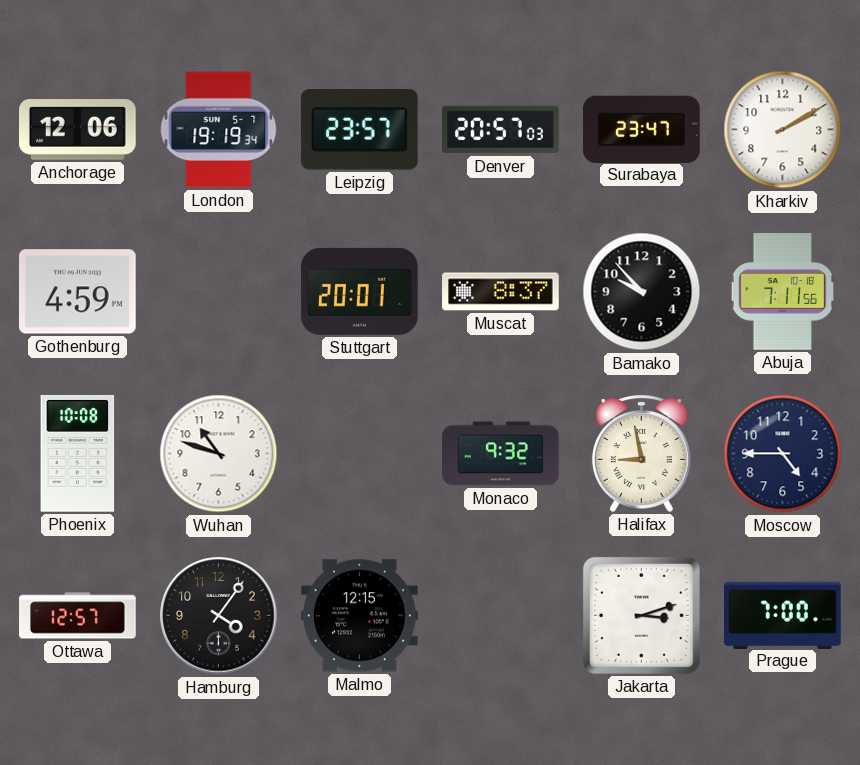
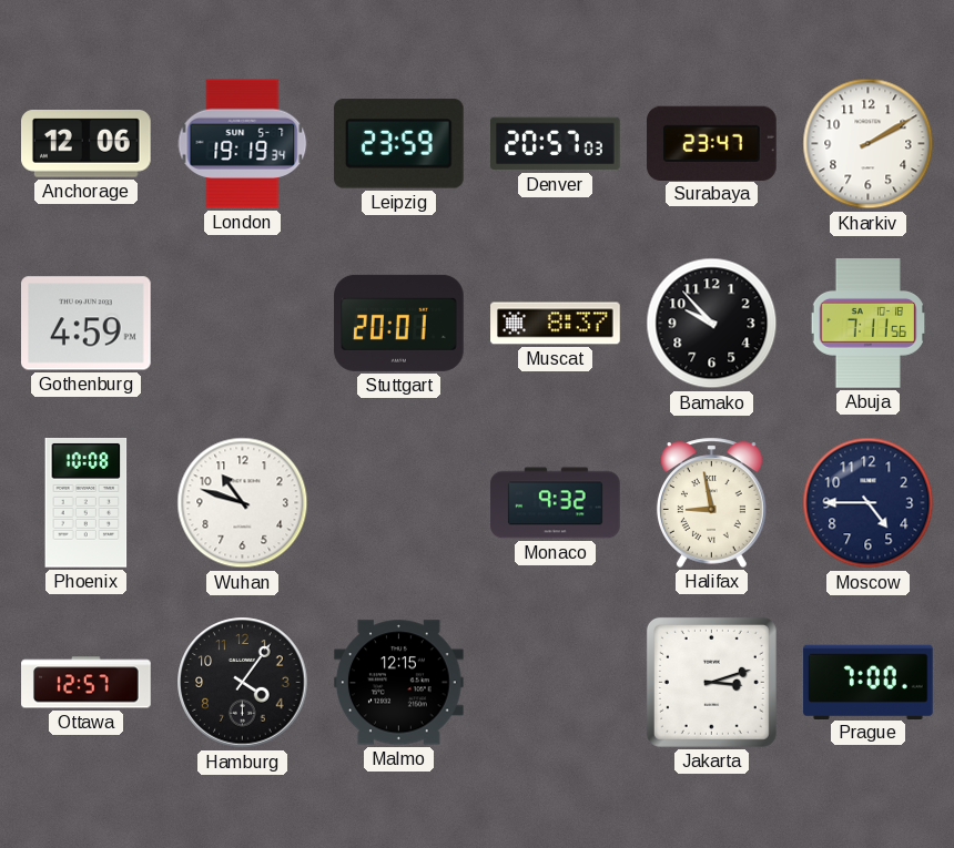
Leipzig: 23:57 -> 23:59
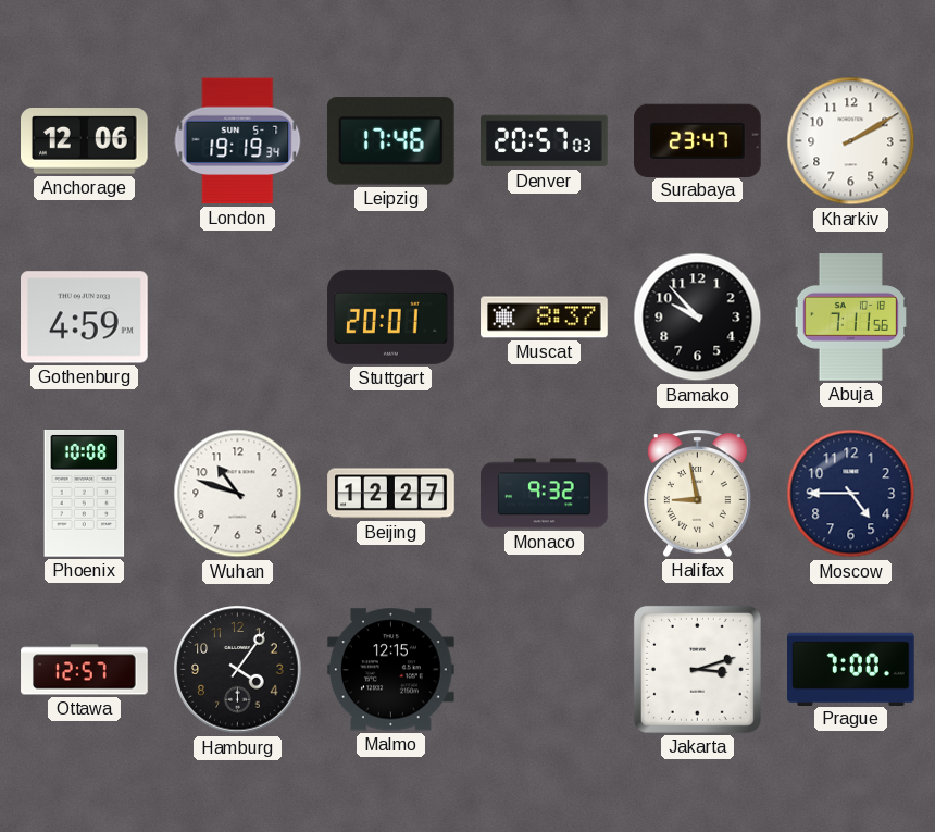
Leipzig: 23:59 -> 17:46
Beijing: none -> 12:27
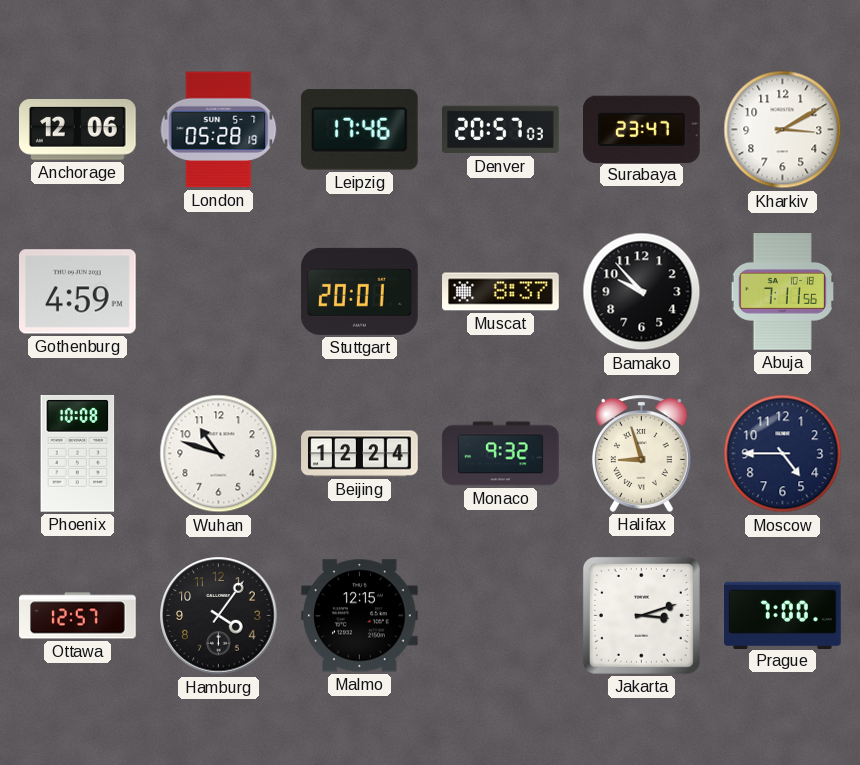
London: 19:19 -> 05:28
Kharkiv: 2:10 -> 3:10
Beijing: 12:27 -> 12:24
Halifax: 8:58 -> 8:57
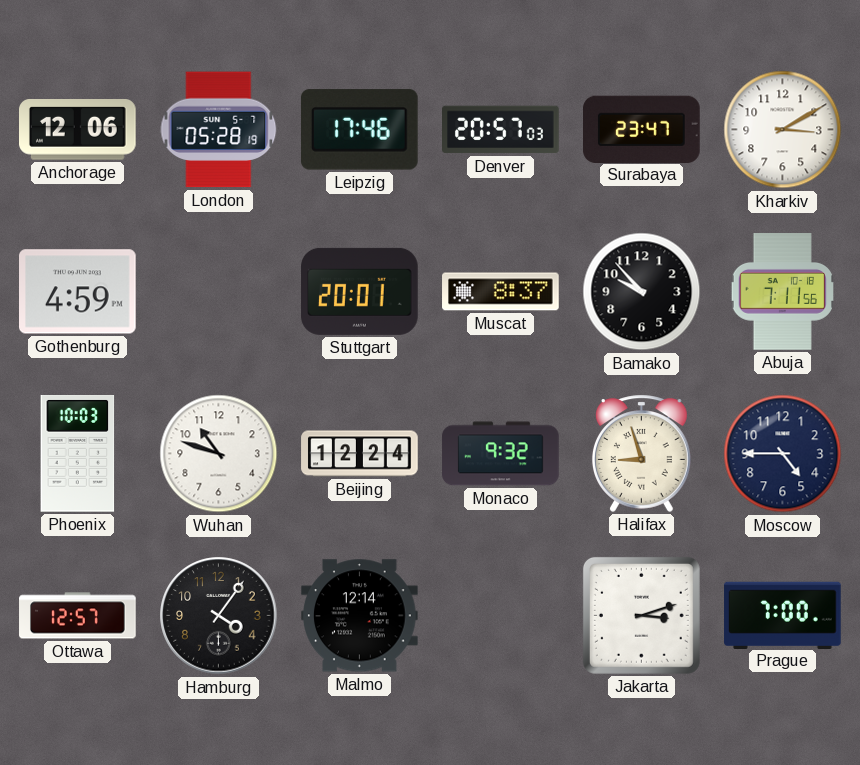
Phoenix: 10:08 -> 10:03
Malmo: 12:15 -> 12:14
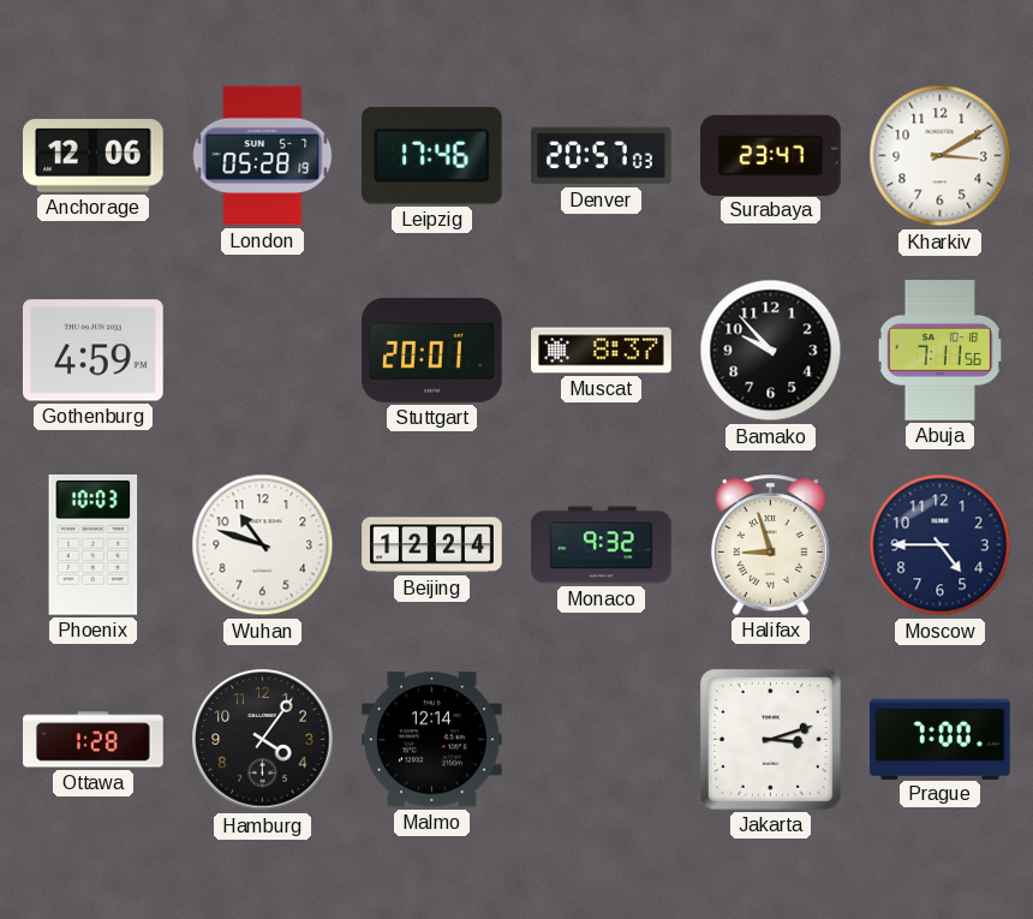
Ottawa: 12:57 -> 1:28
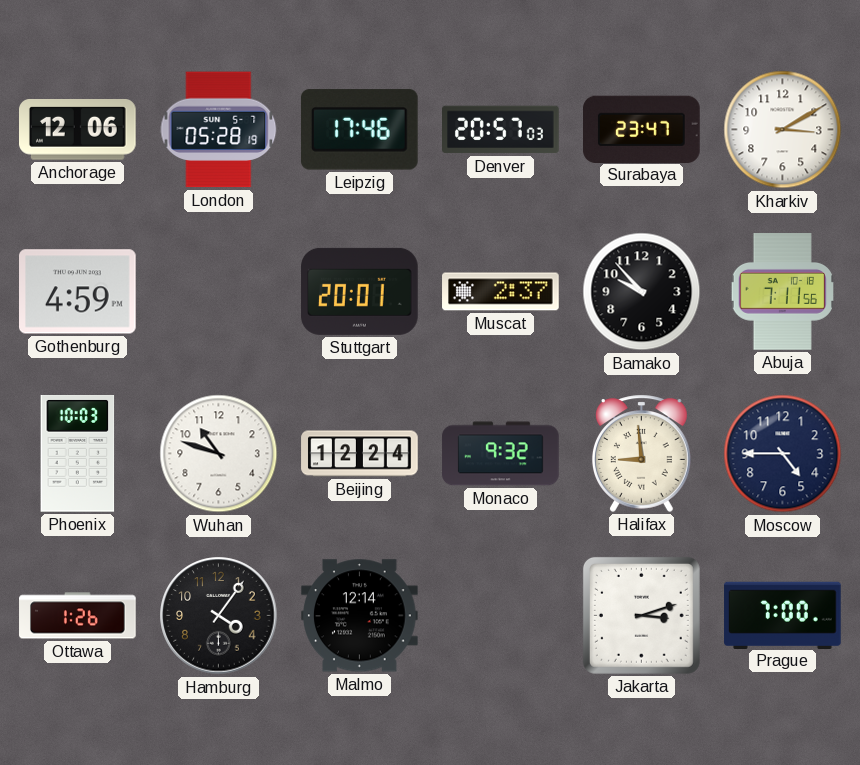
Muscat: 8:37 -> 2:37
Halifax: 8:57 -> 8:59
Ottawa: 1:28 -> 1:26
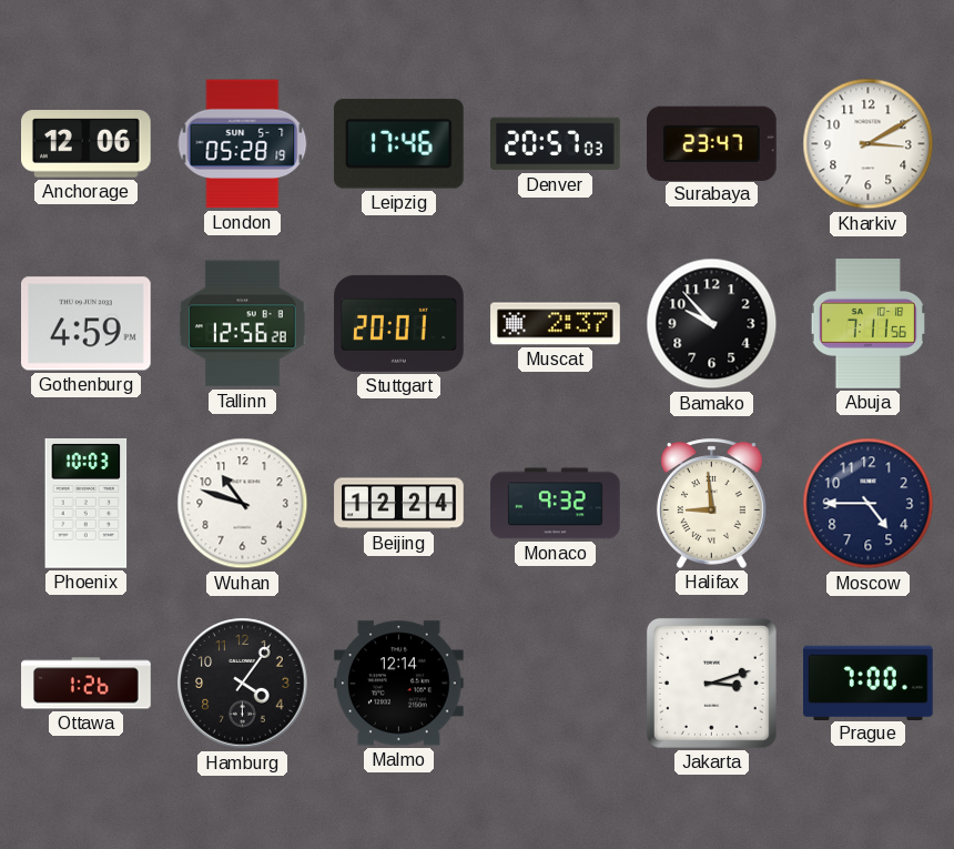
Tallinn: none -> 12:56
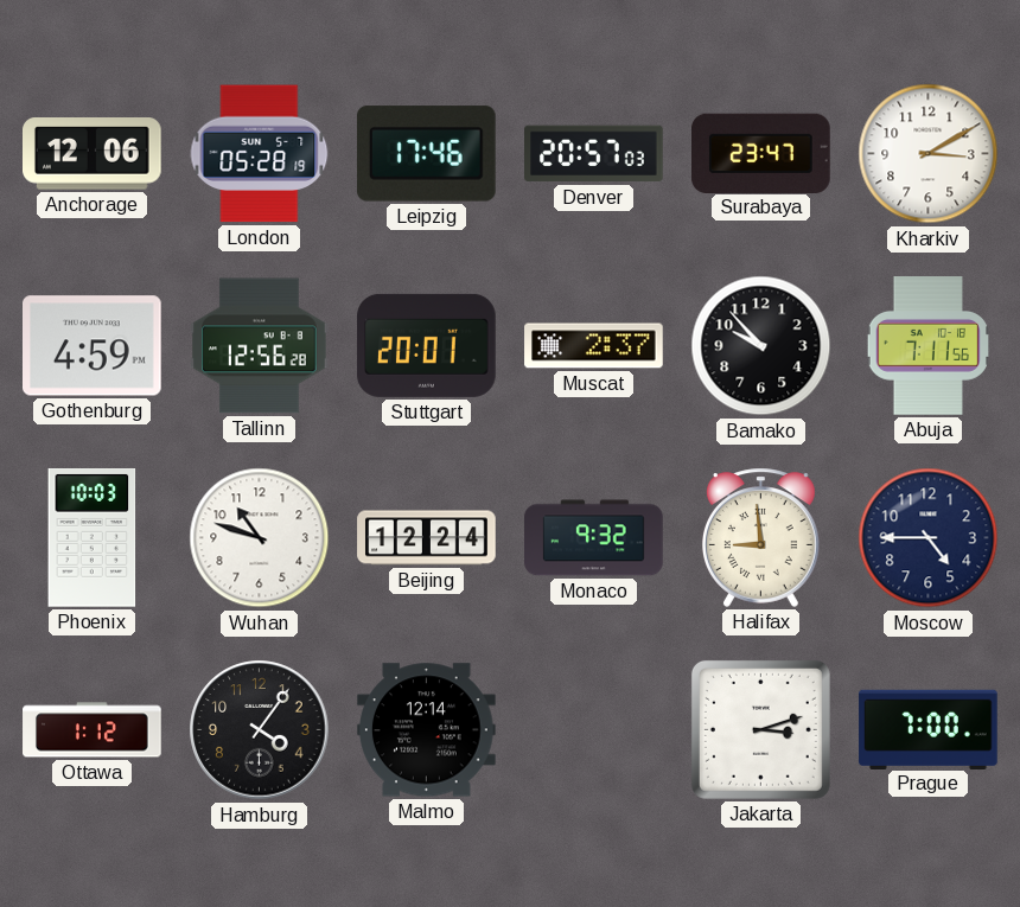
Ottawa: 1:26 -> 1:12
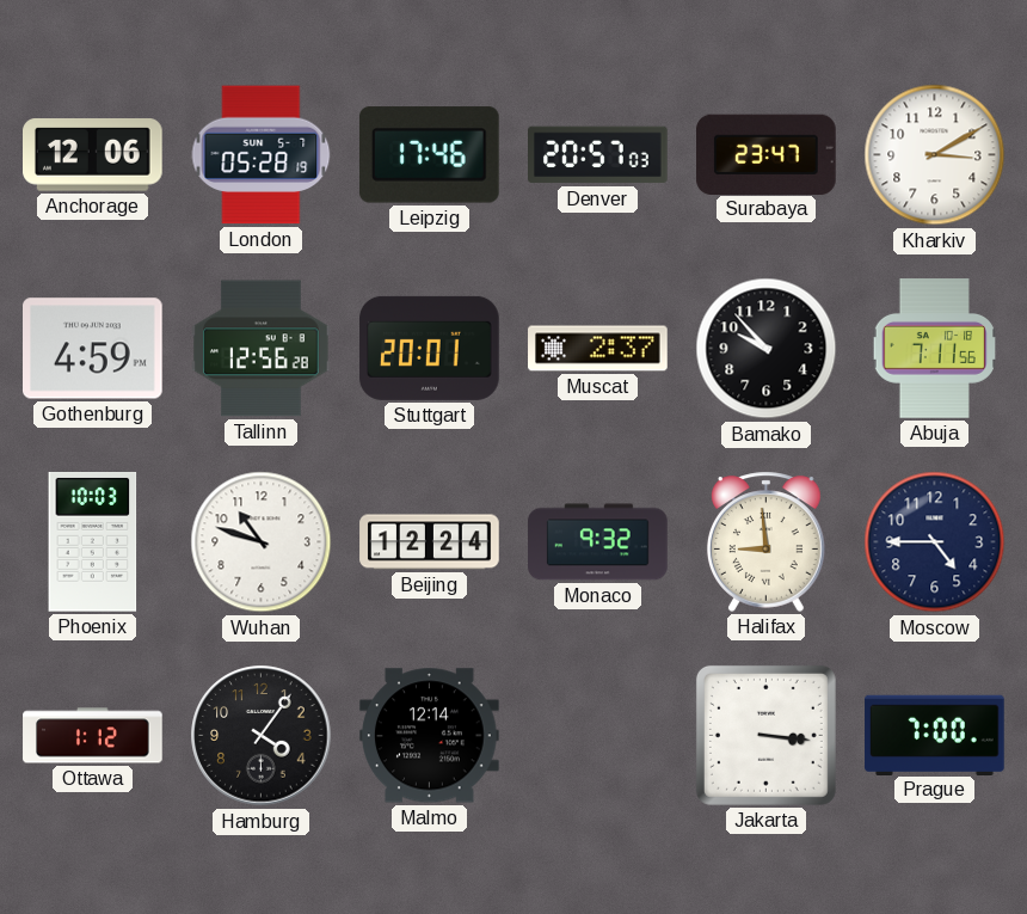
Jakarta: 3:12 -> 3:16
